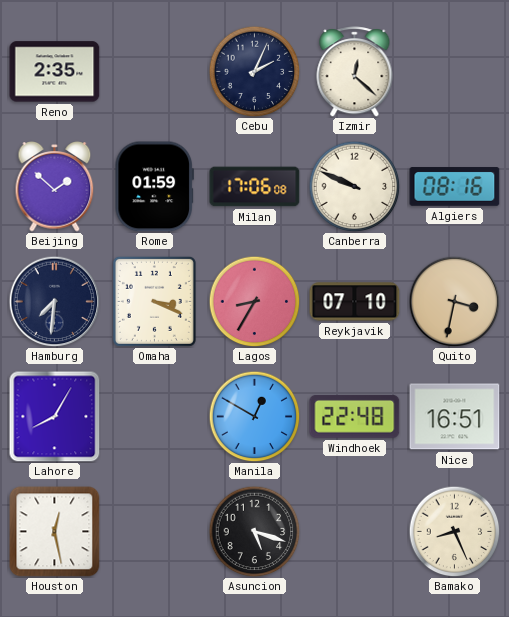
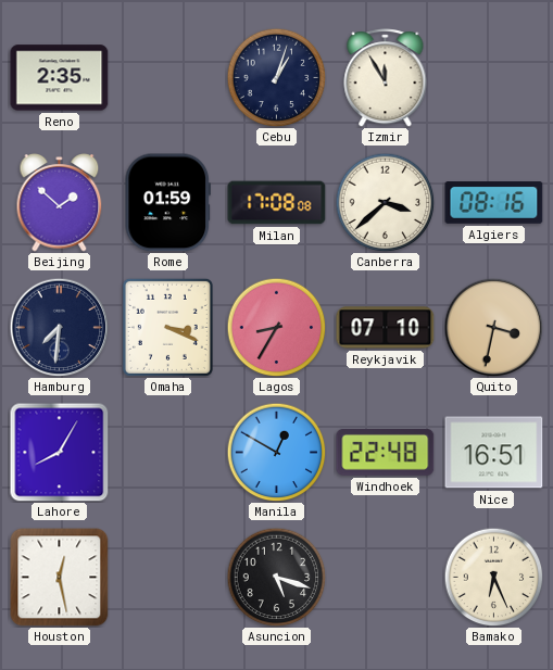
Cebu: 2:04 -> 1:03
Izmir: 12:22 -> 11:55
Milan: 17:06 -> 17:08
Canberra: 9:49 -> 3:38
Bamako: 8:26 -> 6:26
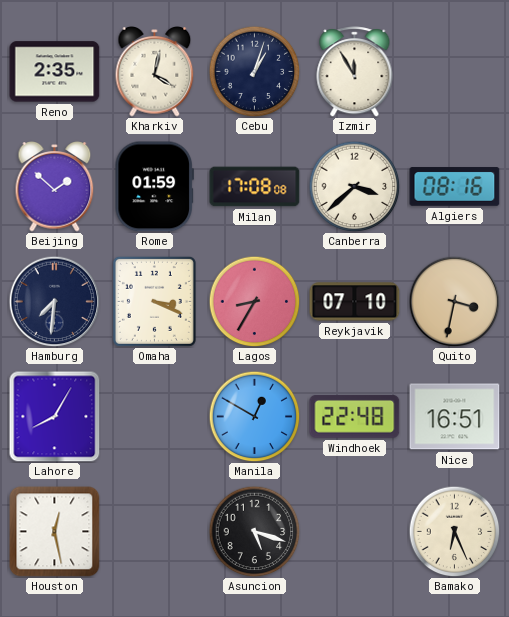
Kharkiv: none -> 4:02
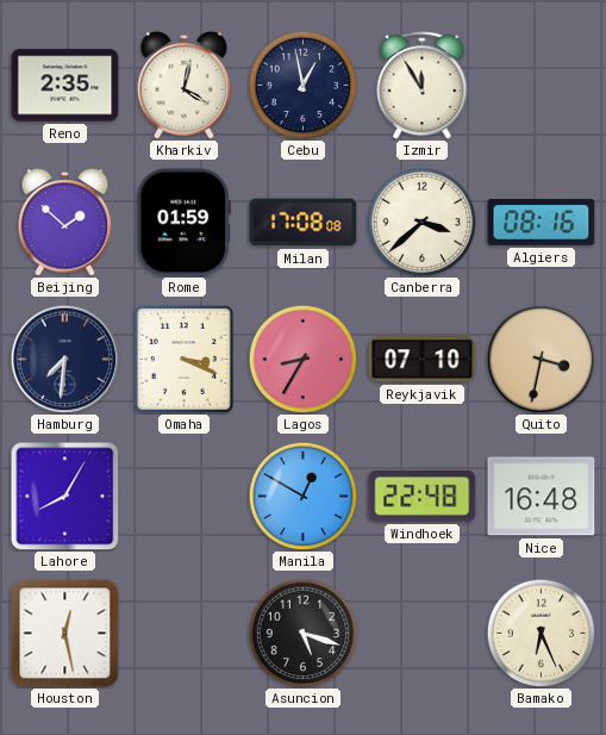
Cebu: 1:03 -> 12:58
Nice: 16:51 -> 16:48
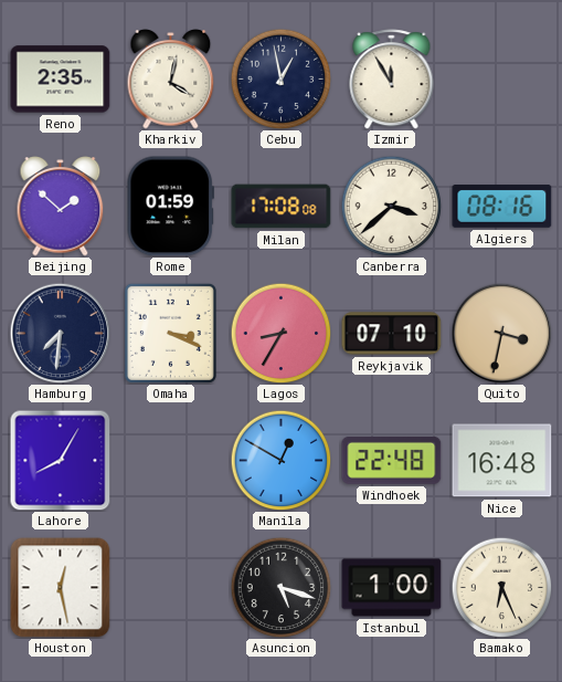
Istanbul: none -> 1:00
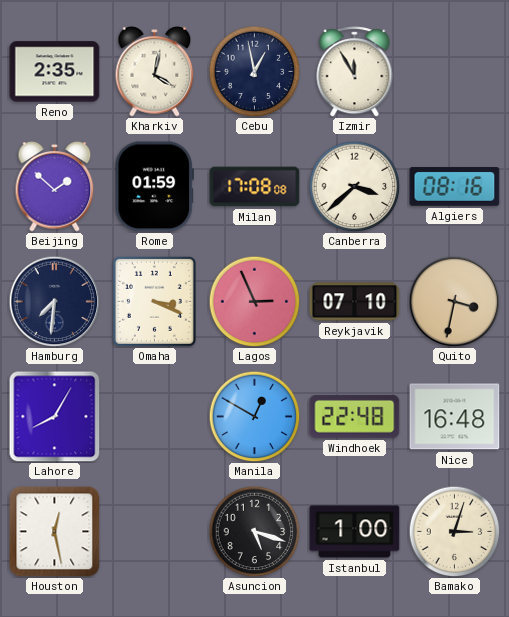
Lagos: 8:35 -> 2:56
Bamako: 6:26 -> 3:03
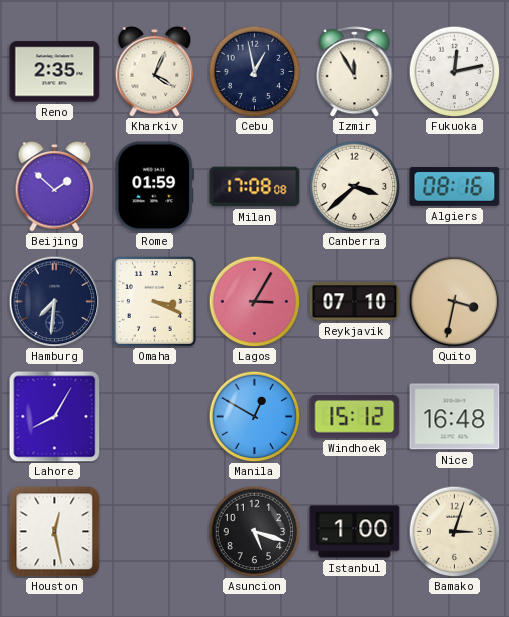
Kharkiv: 4:02 -> 4:04
Fukuoka: none -> 12:13
Lagos: 2:56 -> 3:05
Windhoek: 22:48 -> 15:12
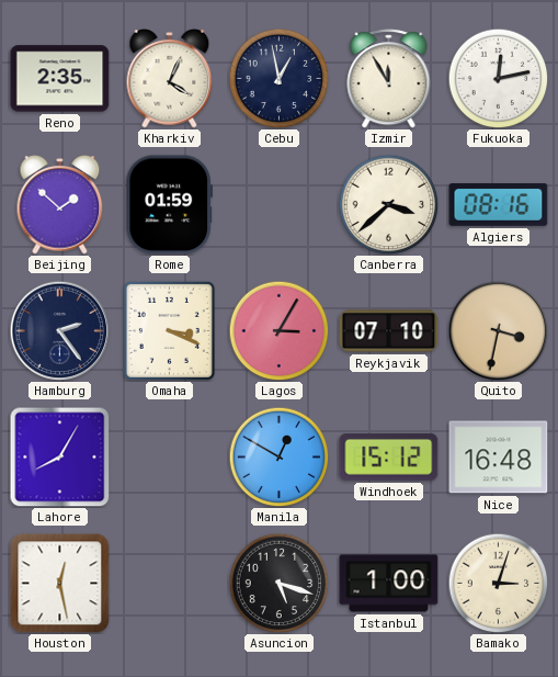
Milan: 17:08 -> none
Hamburg: 7:31 -> 2:24
